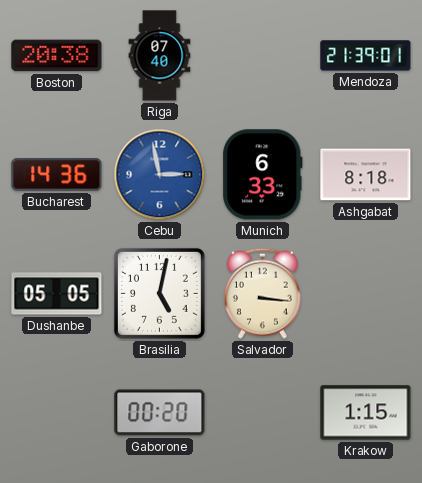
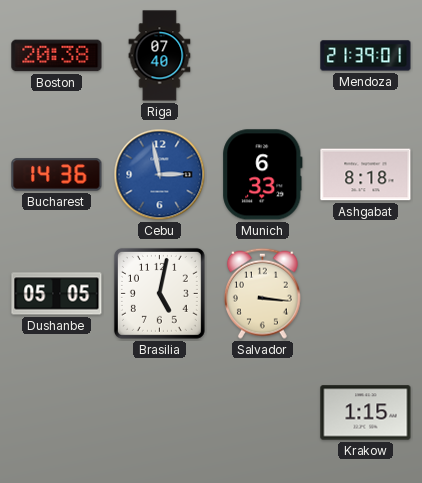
Gaborone: 00:20 -> none
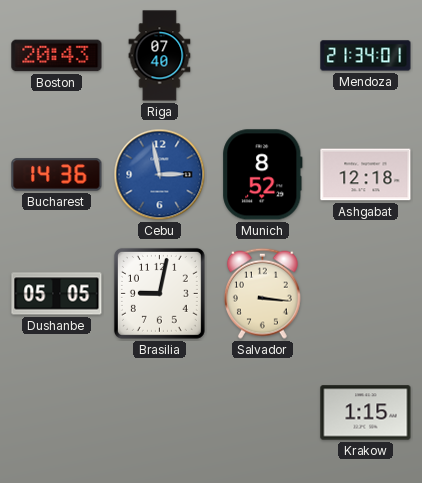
Boston: 20:38 -> 20:43
Mendoza: 21:39 -> 21:34
Munich: 6:33 -> 8:52
Ashgabat: 8:18 -> 12:18
Brasilia: 5:02 -> 9:02
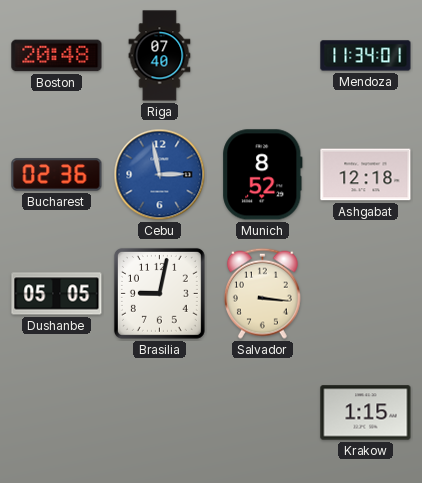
Boston: 20:43 -> 20:48
Mendoza: 21:34 -> 11:34
Bucharest: 14:36 -> 02:36
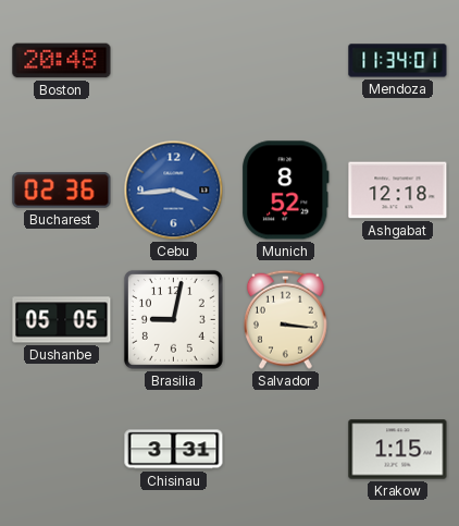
Riga: 07:40 -> none
Cebu: 2:58 -> 3:44
Chisinau: none -> 3:31
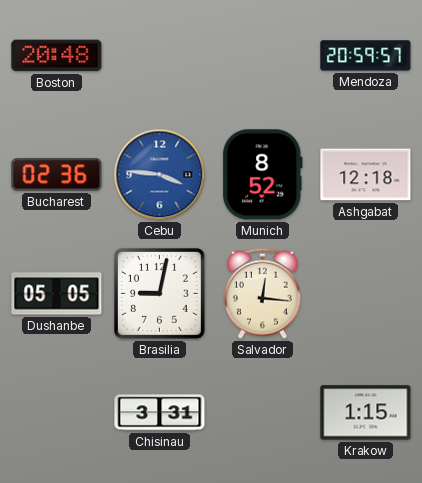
Mendoza: 11:34 -> 20:59
Cebu: 3:44 -> 3:46
Salvador: 3:16 -> 12:16
